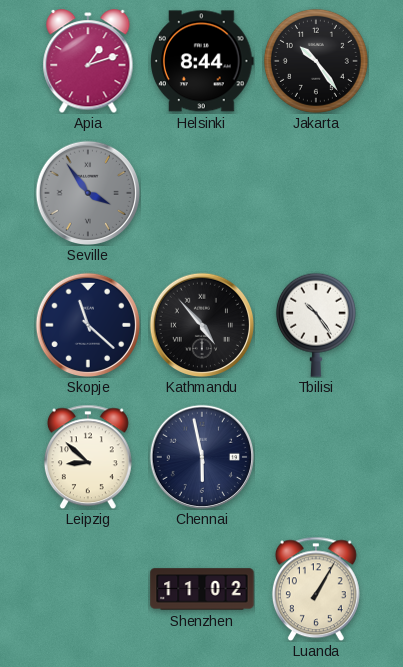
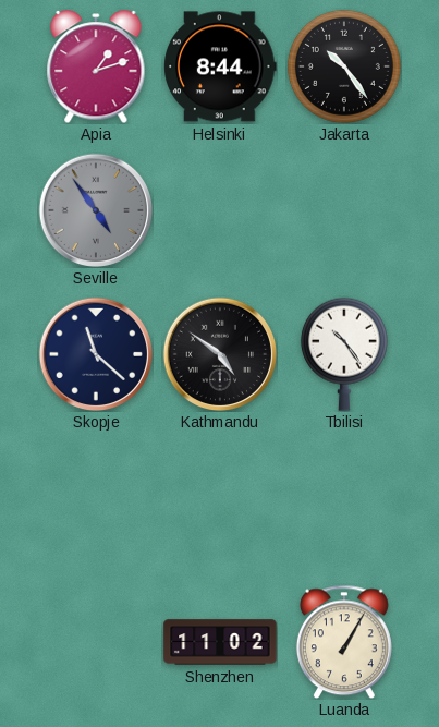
Seville: 3:54 -> 4:54
Kathmandu: 4:53 -> 4:51
Leipzig: 8:52 -> none
Chennai: 5:58 -> none
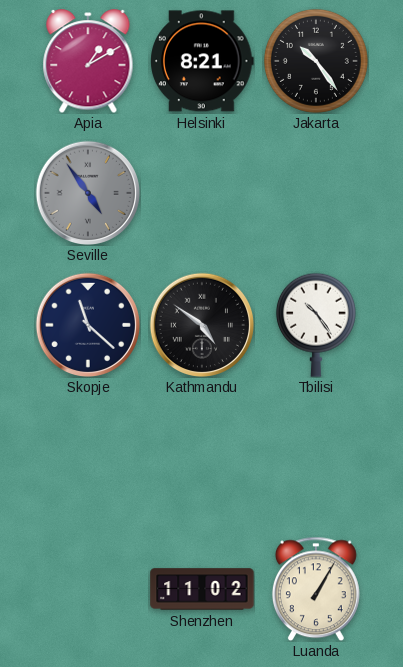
Apia: 1:12 -> 1:10
Helsinki: 8:44 -> 8:21
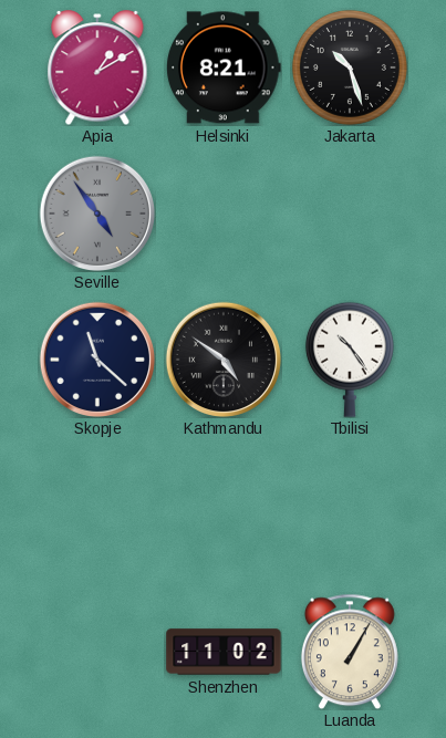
Jakarta: 10:24 -> 10:27
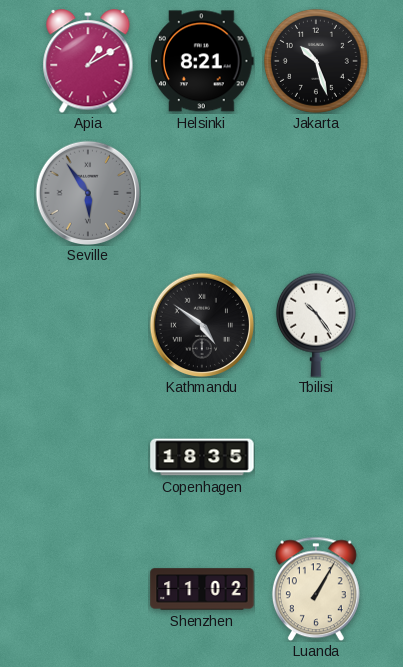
Seville: 4:54 -> 5:54
Skopje: 11:22 -> none
Copenhagen: none -> 18:35
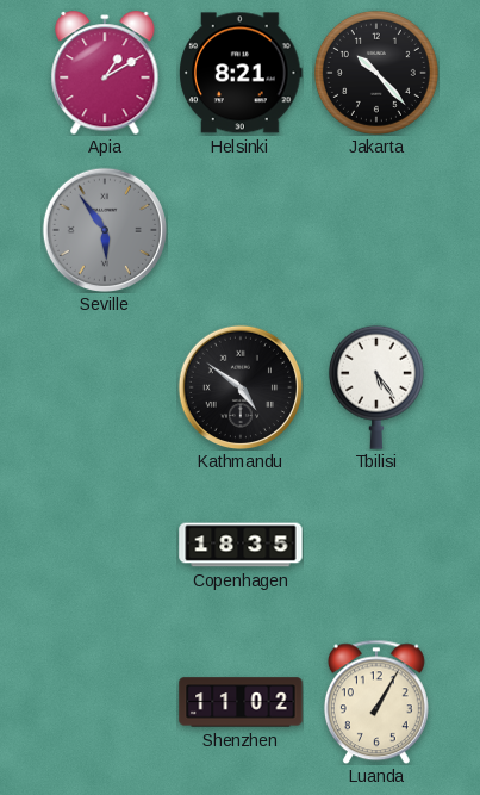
Jakarta: 10:27 -> 10:23
Tbilisi: 10:24 -> 5:24
